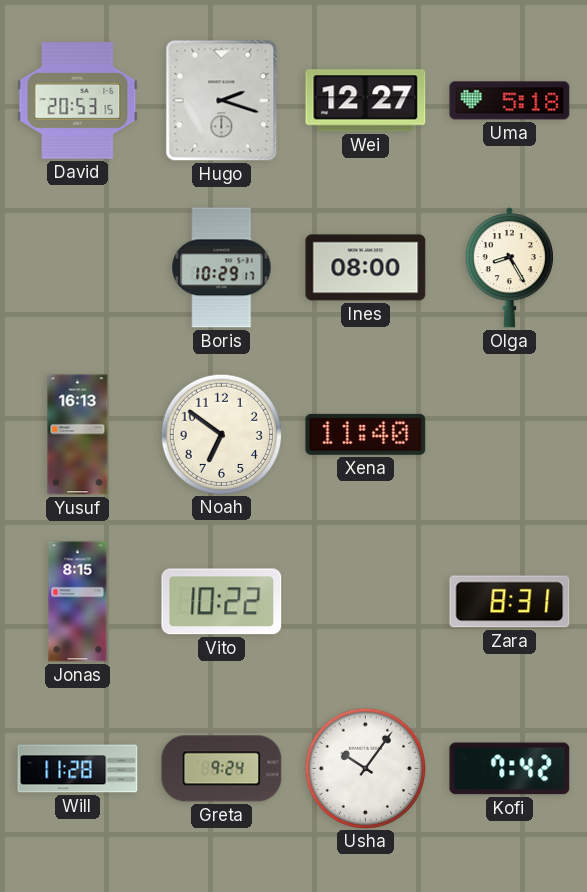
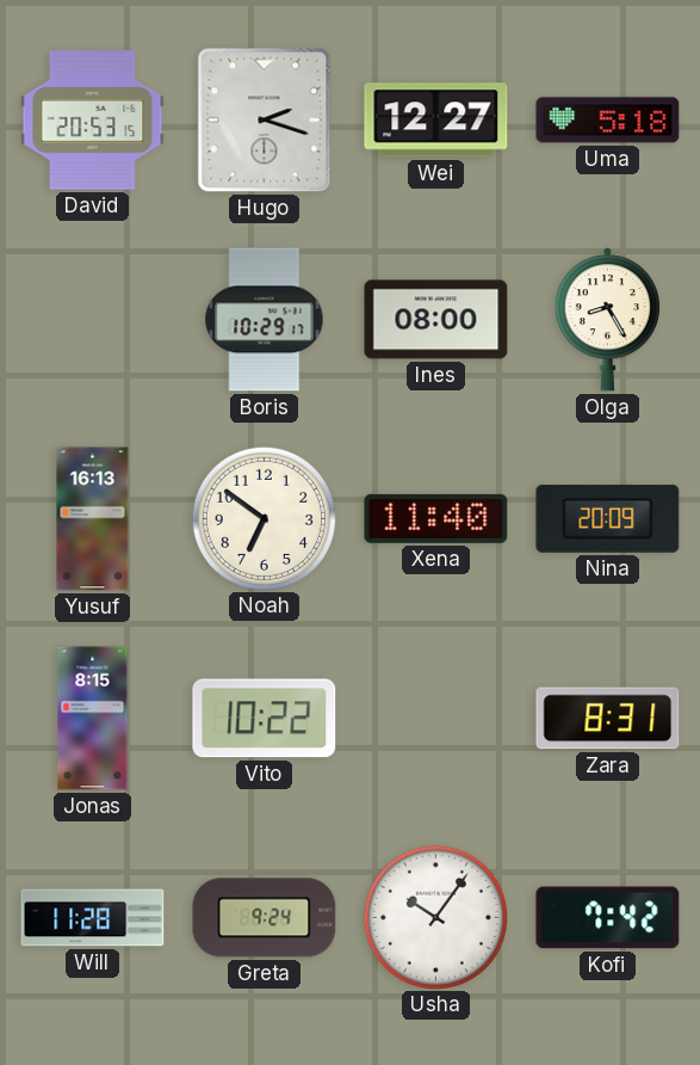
Nina: none -> 20:09
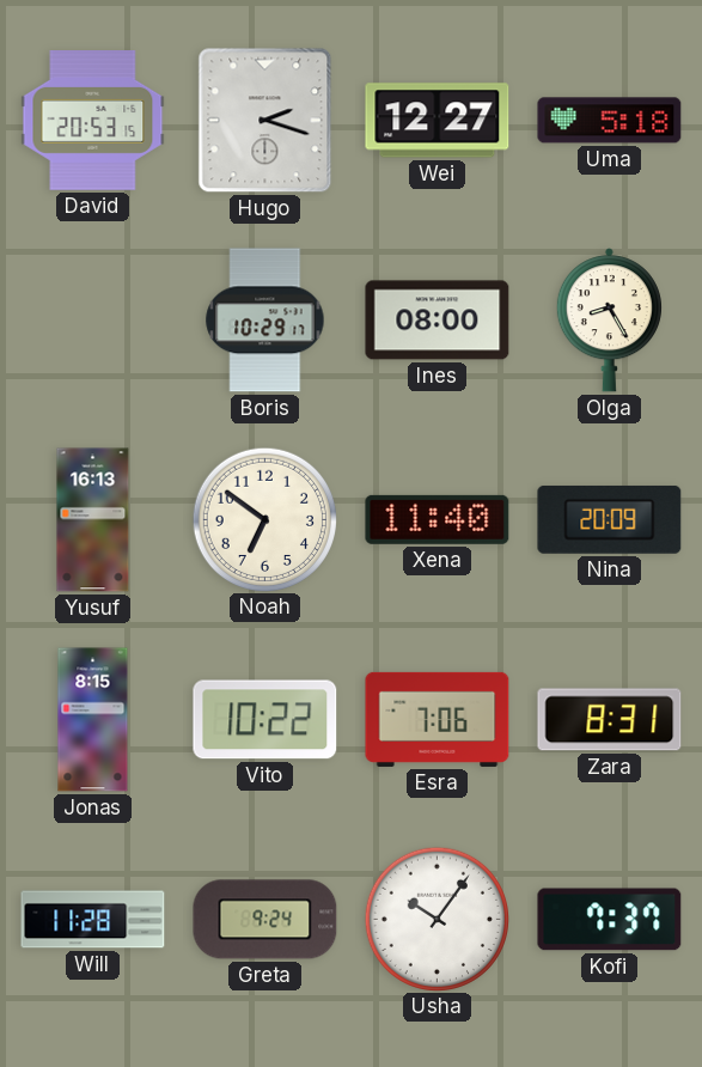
Esra: none -> 7:06
Kofi: 7:42 -> 7:37
